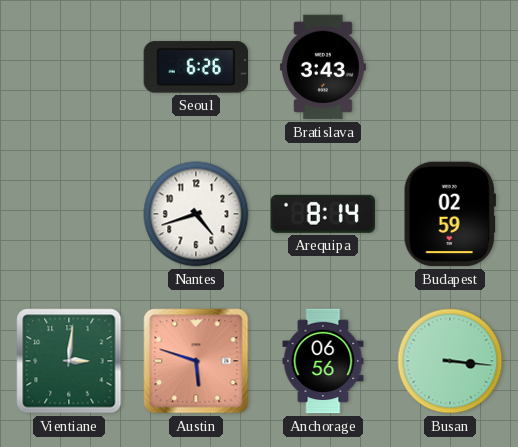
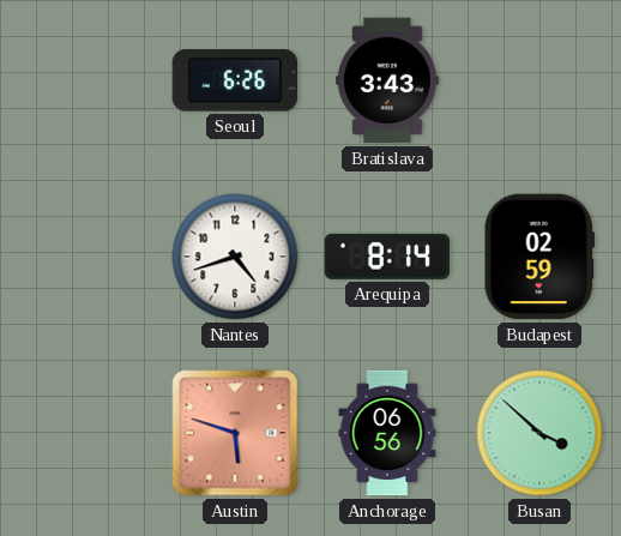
Vientiane: 3:01 -> none
Busan: 3:16 -> 3:52
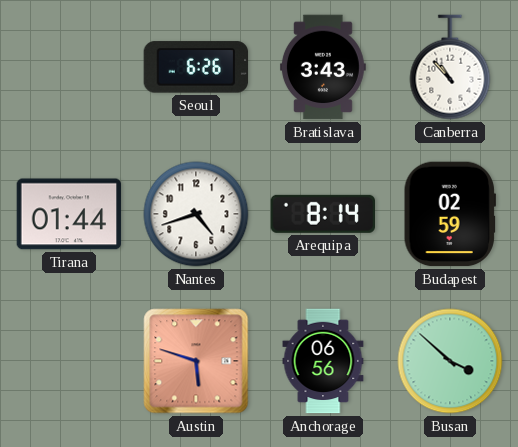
Canberra: none -> 10:53
Tirana: none -> 01:44
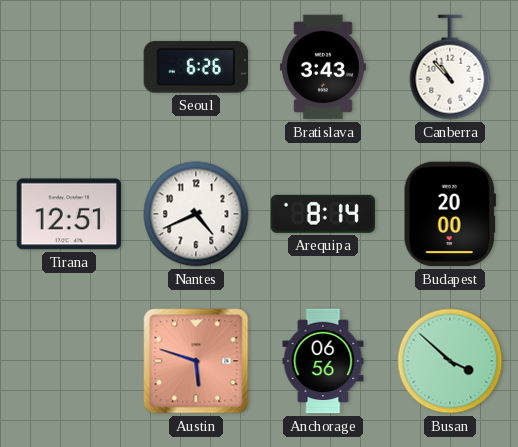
Tirana: 01:44 -> 12:51
Nantes: 4:42 -> 4:41
Budapest: 02:59 -> 20:00
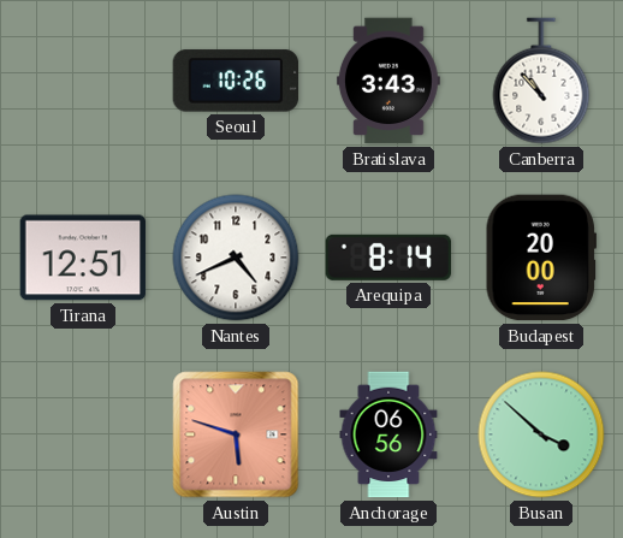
Seoul: 6:26 -> 10:26
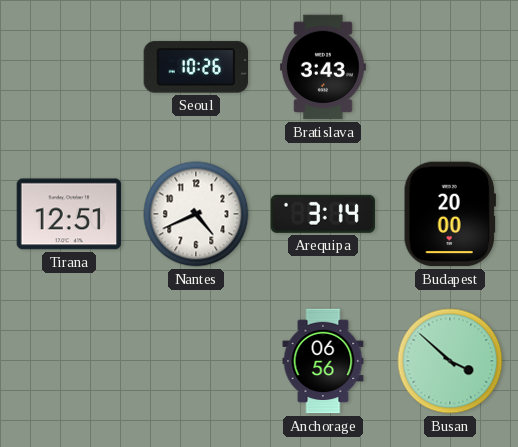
Canberra: 10:53 -> none
Arequipa: 8:14 -> 3:14
Austin: 5:48 -> none
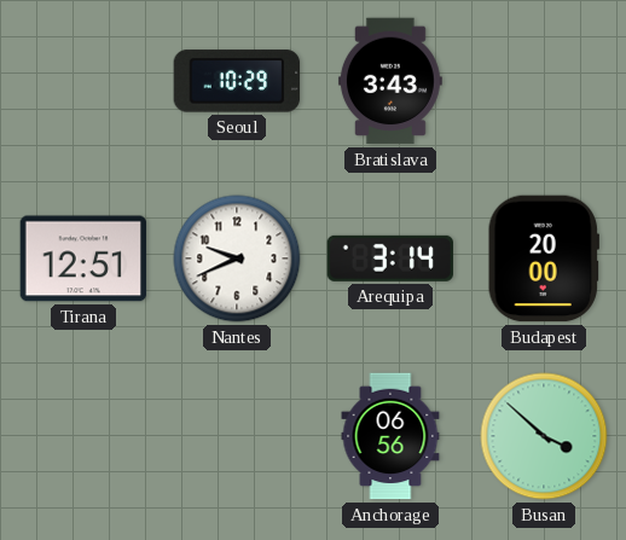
Seoul: 10:26 -> 10:29
Nantes: 4:41 -> 9:41
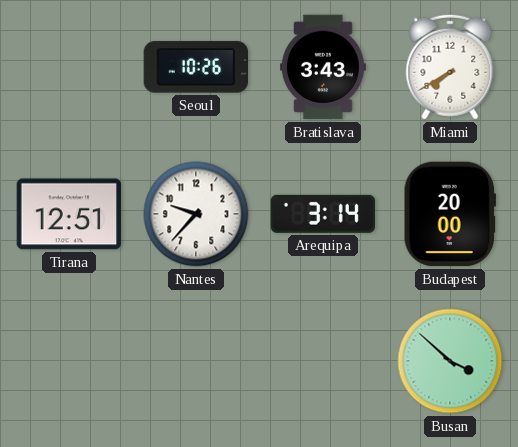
Seoul: 10:29 -> 10:26
Miami: none -> 7:40
Nantes: 9:41 -> 9:37
Anchorage: 06:56 -> none
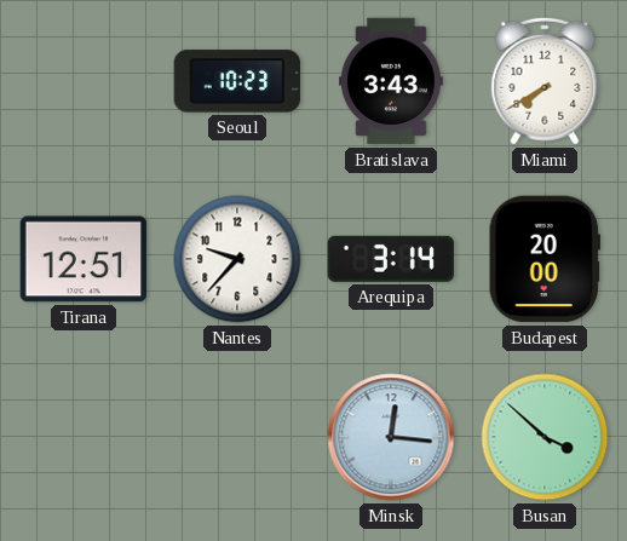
Seoul: 10:26 -> 10:23
Minsk: none -> 12:16
